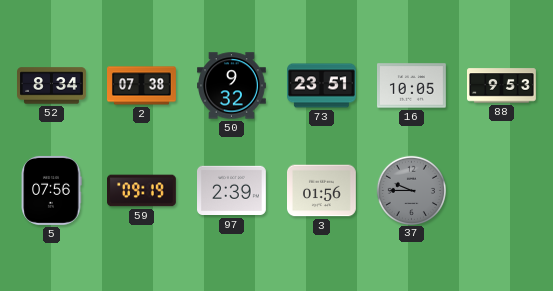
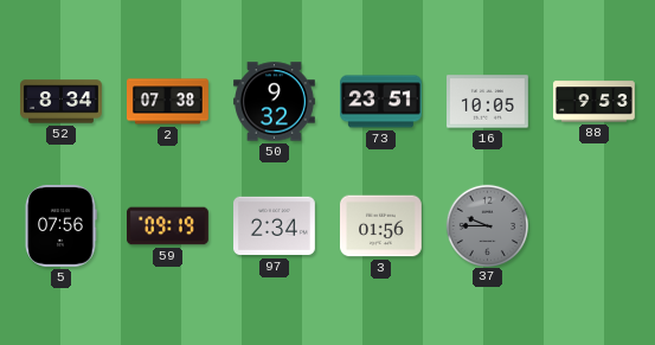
97: 2:39 -> 2:34
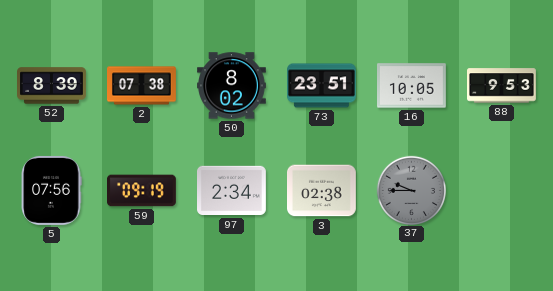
52: 8:34 -> 8:39
50: 9:32 -> 8:02
3: 01:56 -> 02:38
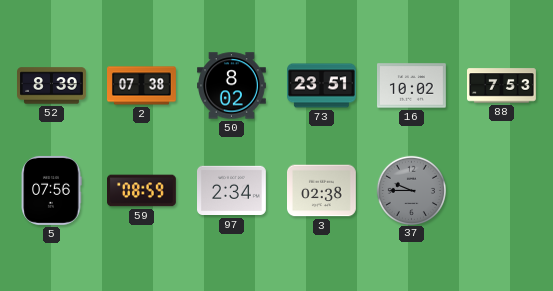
16: 10:05 -> 10:02
88: 9:53 -> 7:53
59: 09:19 -> 08:59
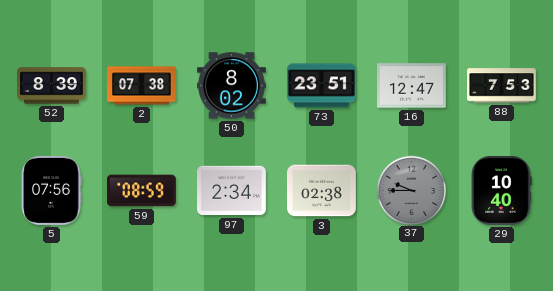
16: 10:02 -> 12:47
29: none -> 10:40
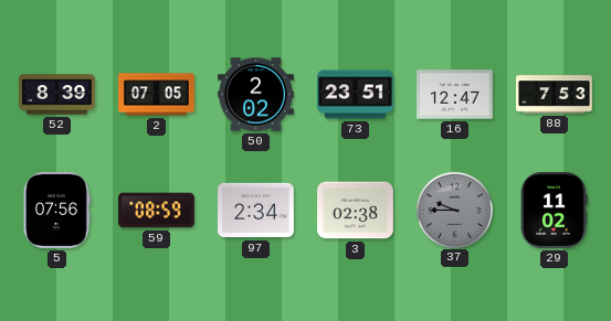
2: 07:38 -> 07:05
50: 8:02 -> 2:02
29: 10:40 -> 11:02
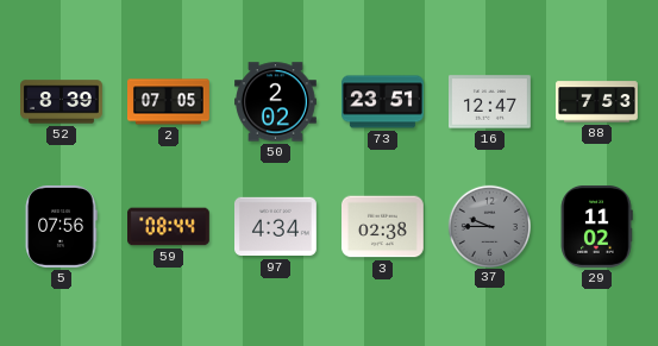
59: 08:59 -> 08:44
97: 2:34 -> 4:34
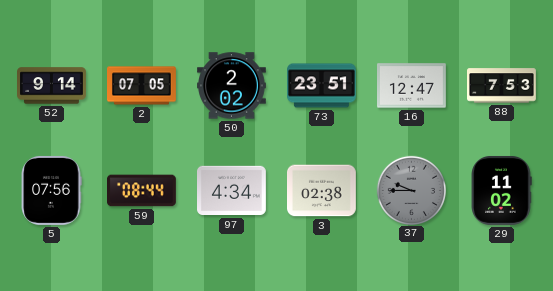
52: 8:39 -> 9:14
